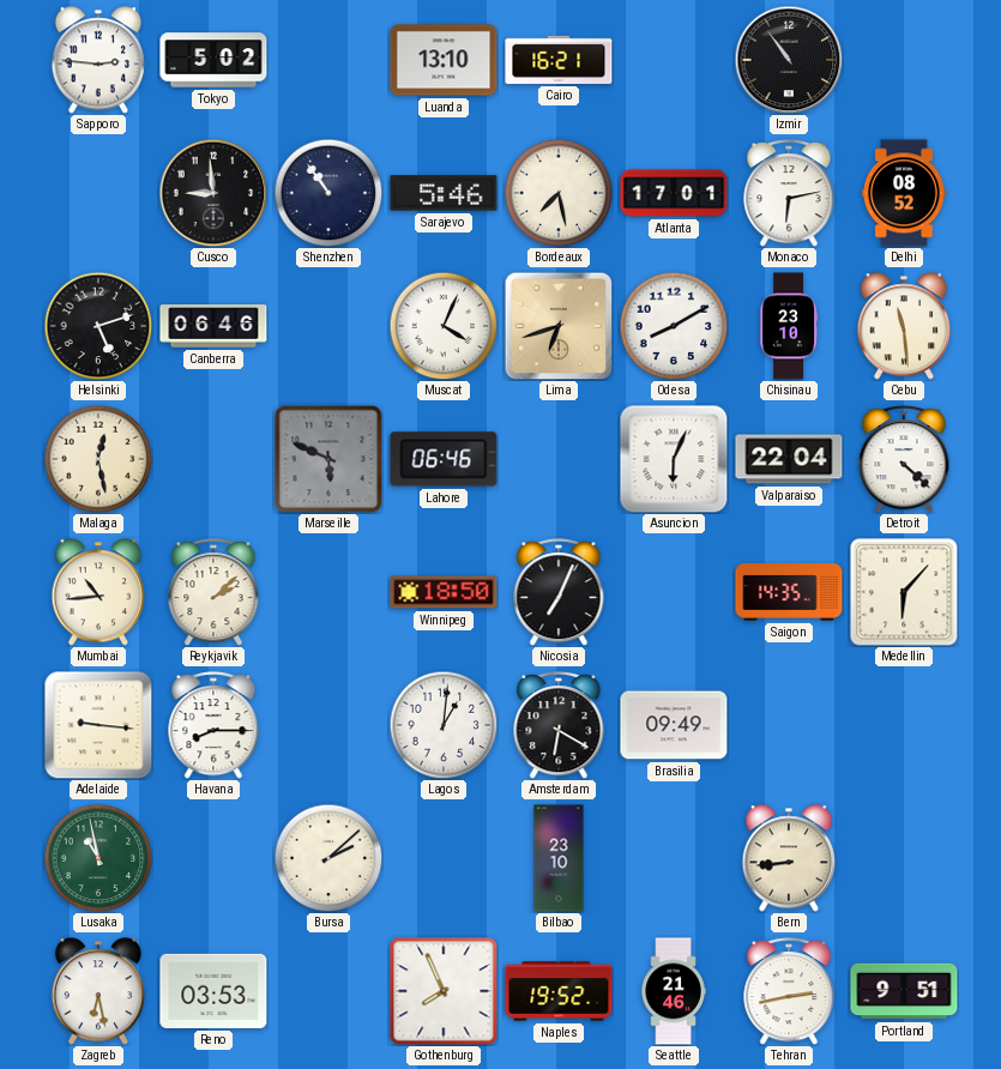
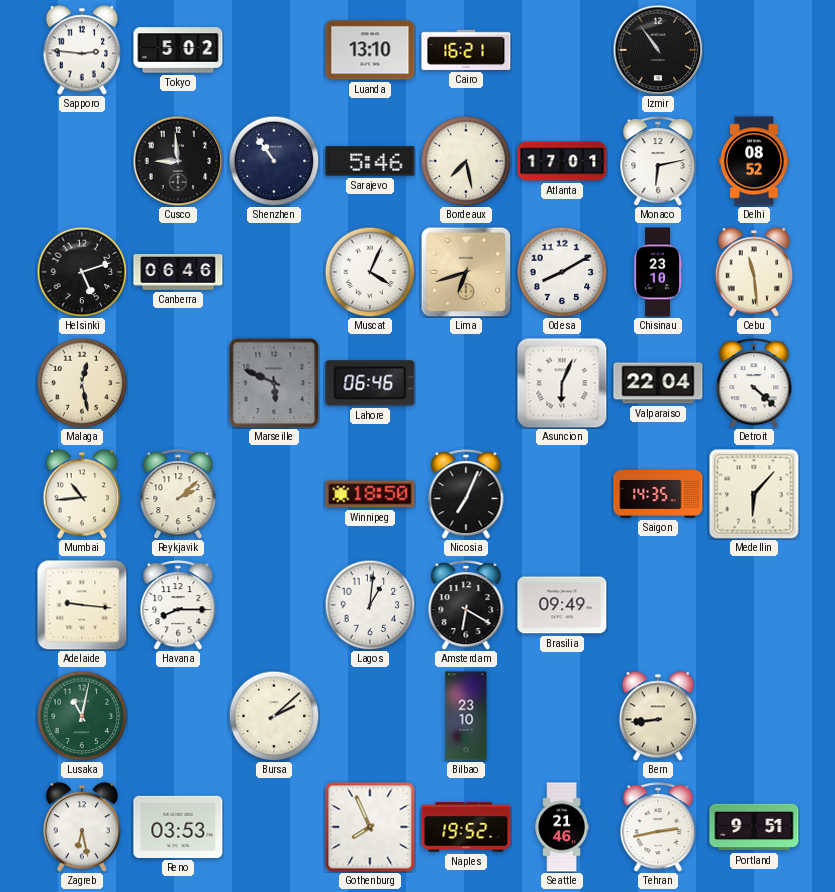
Lusaka: 10:58 -> 11:02
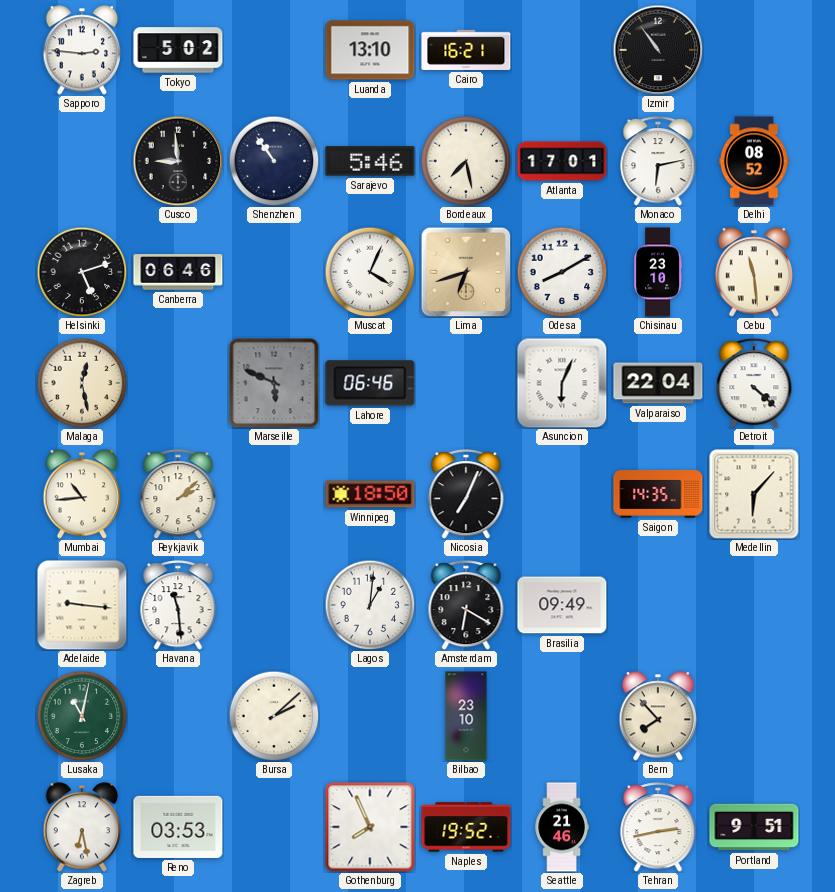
Havana: 8:15 -> 11:29
Bern: 8:44 -> 7:53
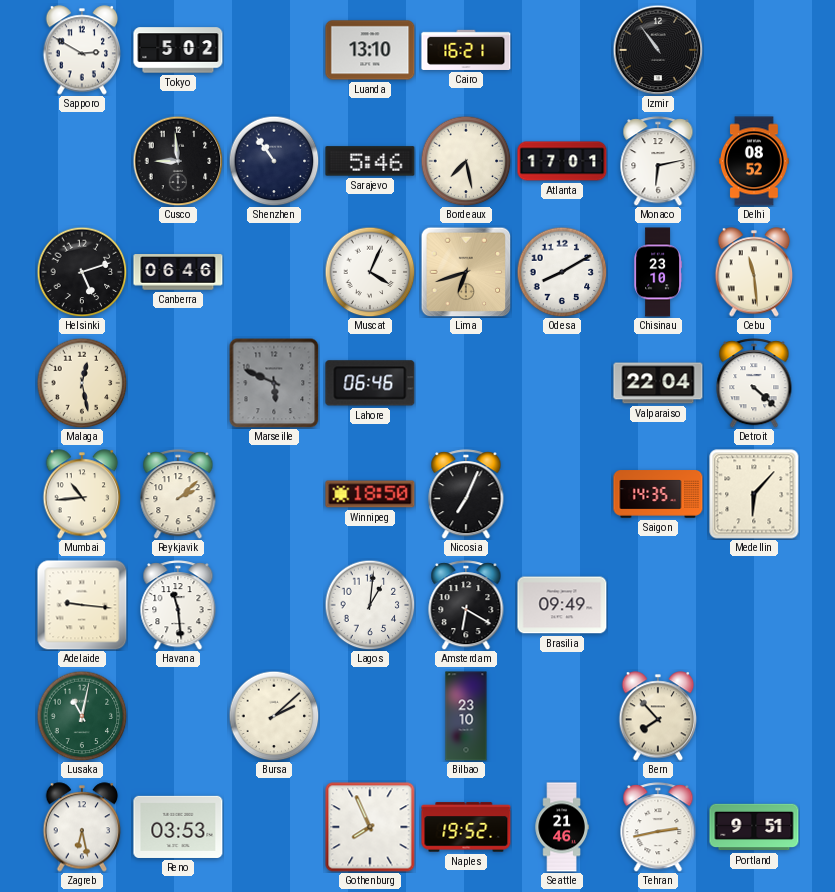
Sapporo: 2:46 -> 2:50
Asuncion: 6:04 -> none
